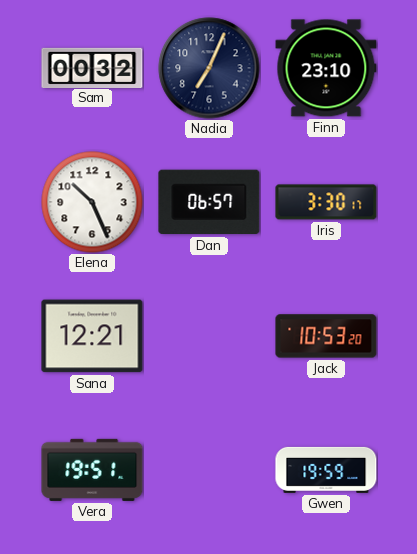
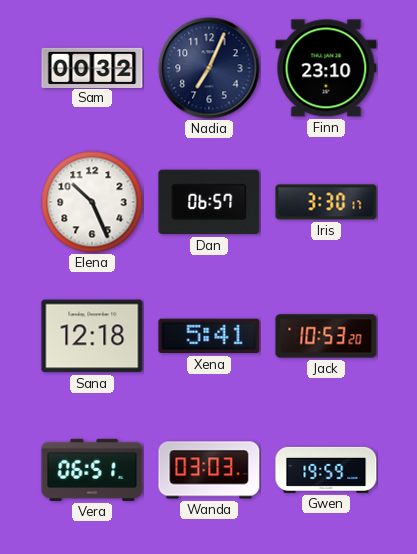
Sana: 12:21 -> 12:18
Xena: none -> 5:41
Vera: 19:51 -> 06:51
Wanda: none -> 03:03
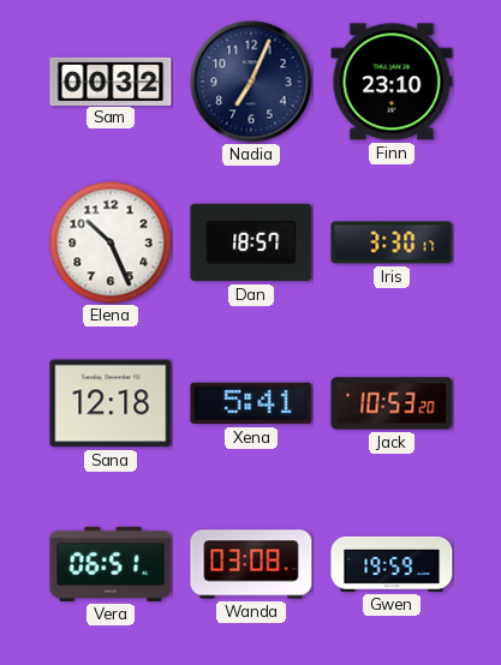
Dan: 06:57 -> 18:57
Wanda: 03:03 -> 03:08
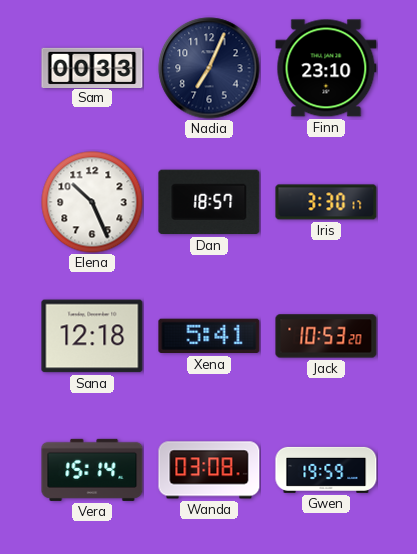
Sam: 00:32 -> 00:33
Vera: 06:51 -> 15:14
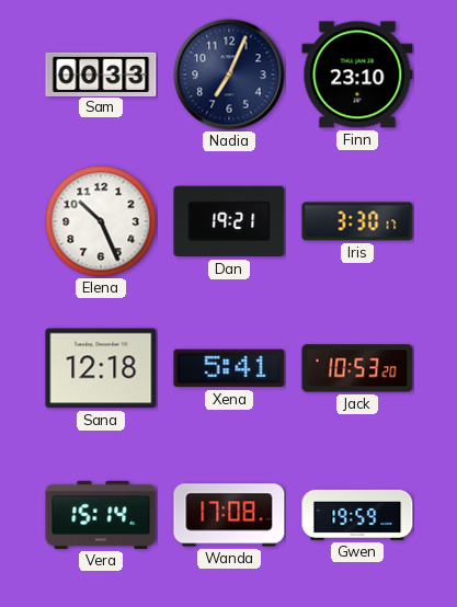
Dan: 18:57 -> 19:21
Wanda: 03:08 -> 17:08
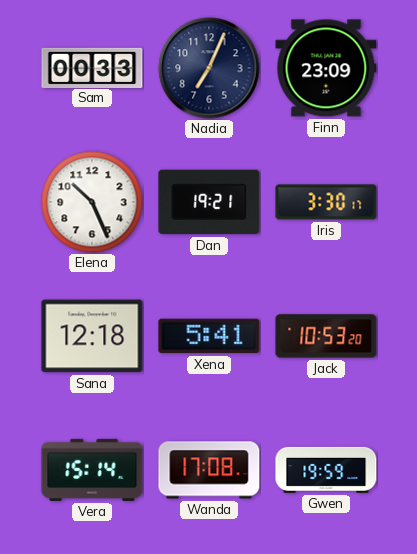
Finn: 23:10 -> 23:09
